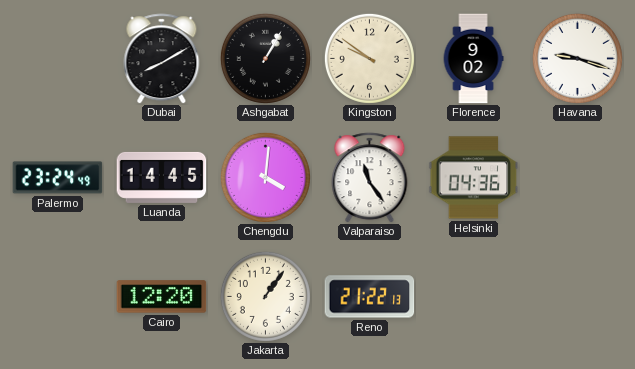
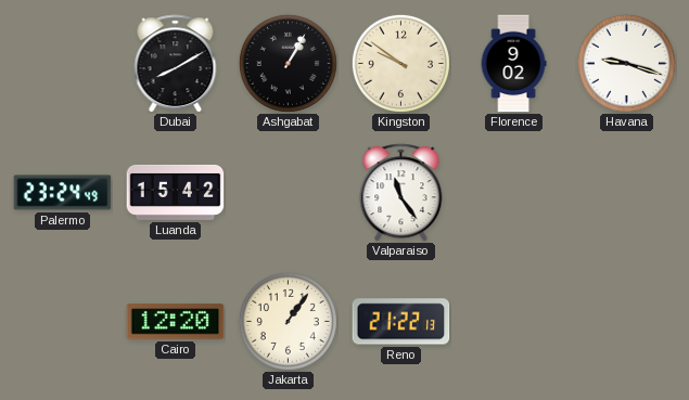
Luanda: 14:45 -> 15:42
Chengdu: 4:01 -> none
Helsinki: 04:36 -> none
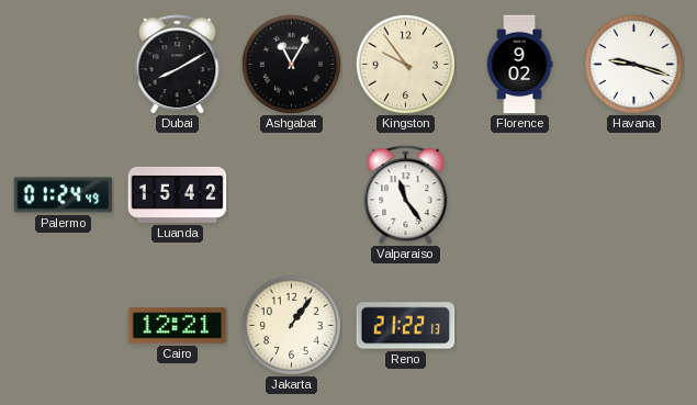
Ashgabat: 1:05 -> 11:05
Kingston: 9:51 -> 9:54
Palermo: 23:24 -> 01:24
Cairo: 12:20 -> 12:21
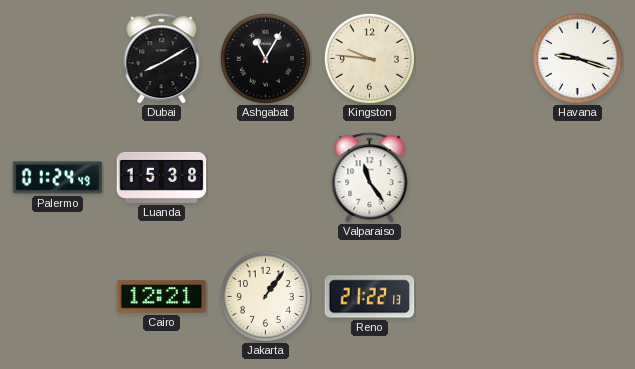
Kingston: 9:54 -> 9:46
Florence: 9:02 -> none
Luanda: 15:42 -> 15:38
